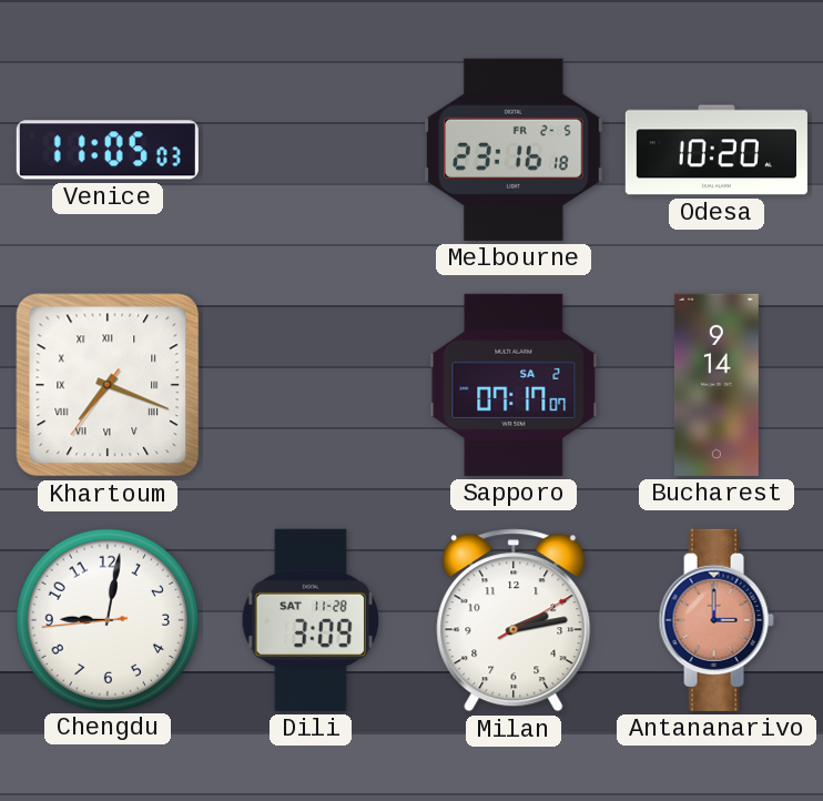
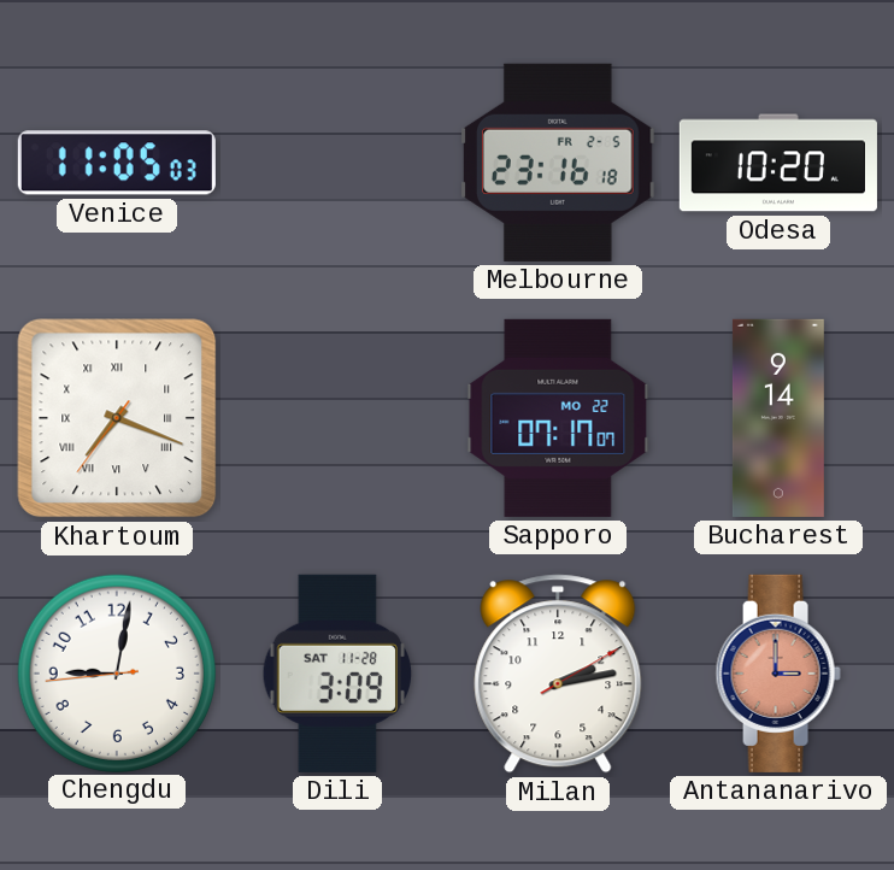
Sapporo date: SA 2 -> MO 22
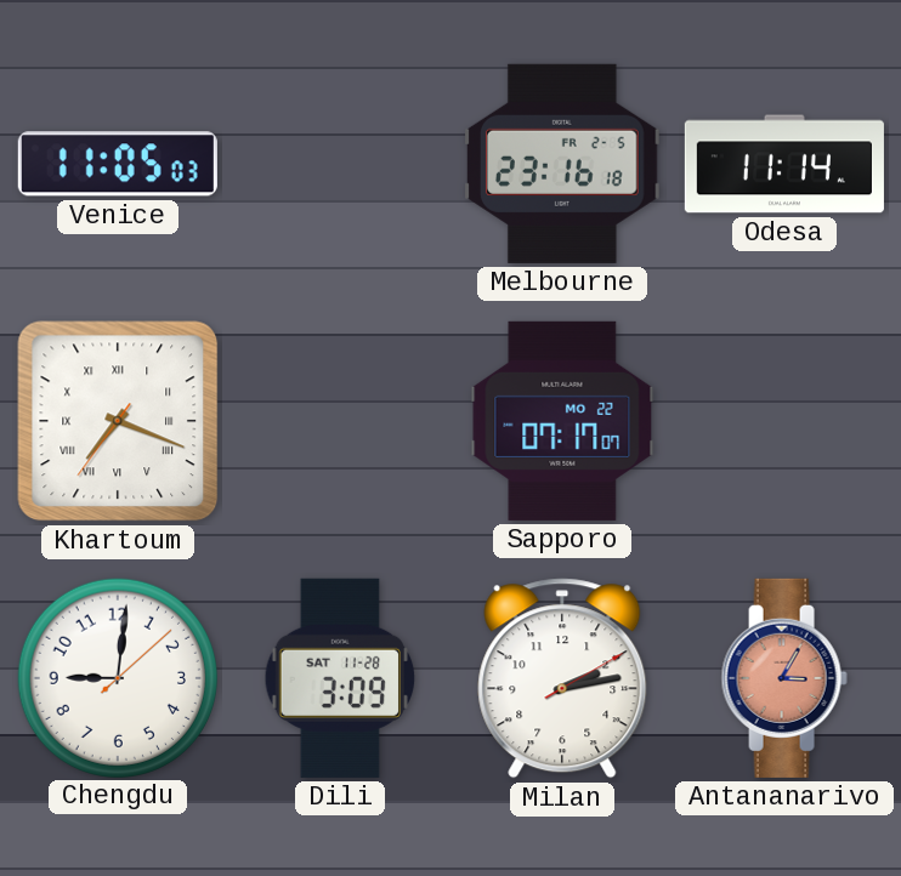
Odesa: 10:20 -> 11:14
Bucharest: 9:14 -> none
Chengdu: 9:01:44 -> 9:01:08
Antananarivo: 3:00 -> 3:05
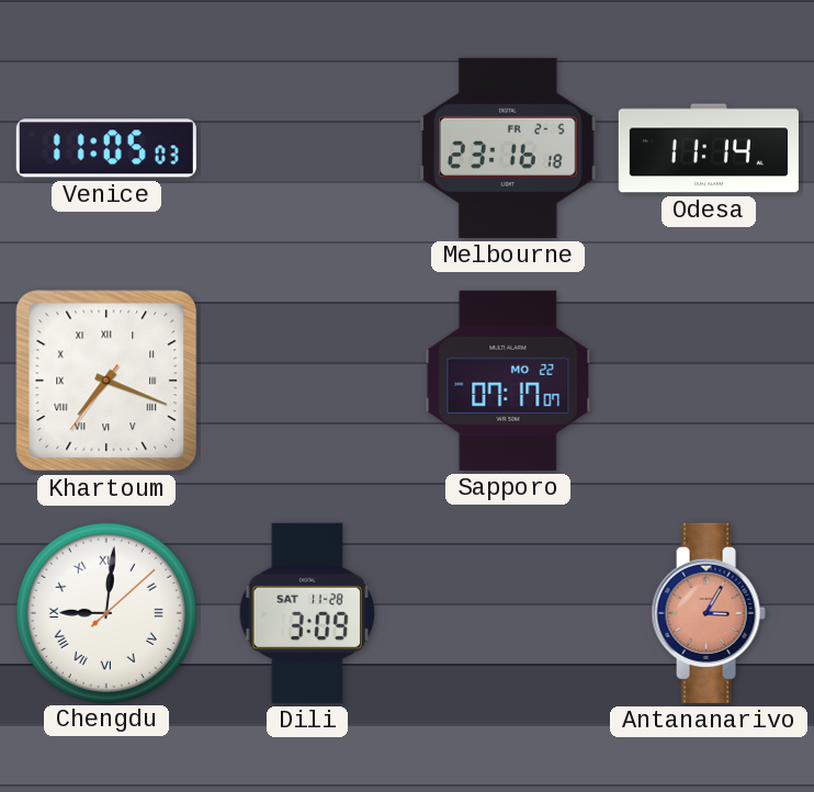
Chengdu numerals: Arabic -> Roman
Milan: 2:13 -> none
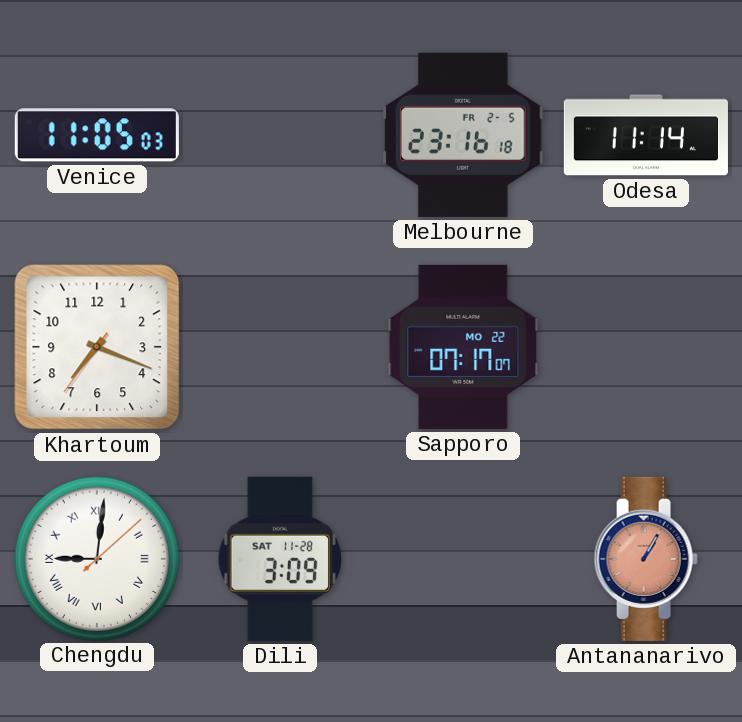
Khartoum numerals: Roman -> Arabic
Antananarivo: 3:05 -> 1:05
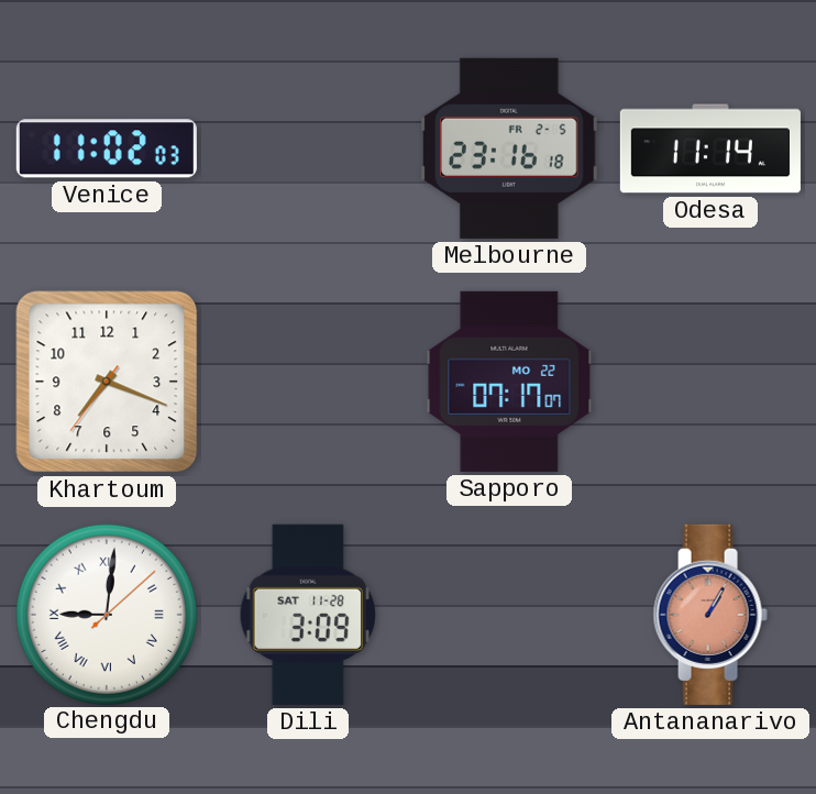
Venice: 11:05 -> 11:02
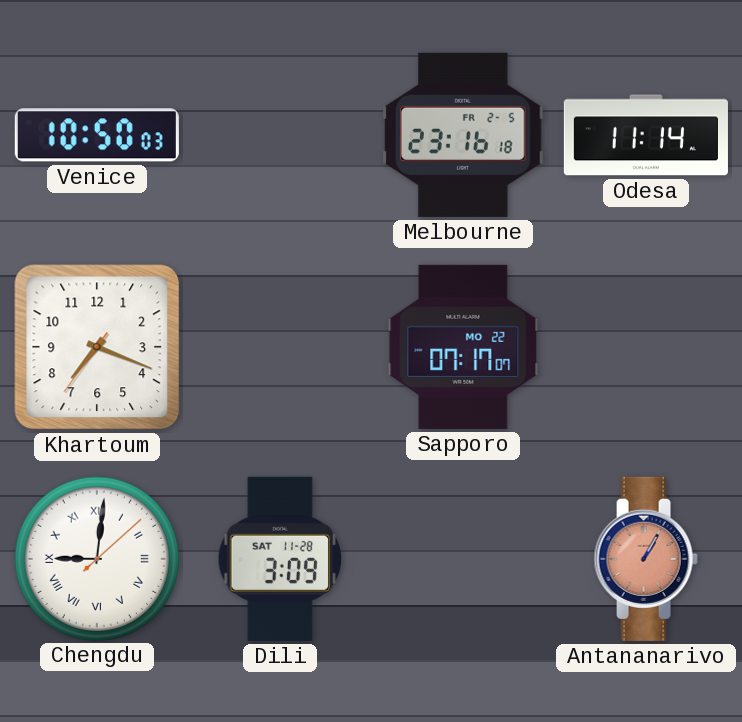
Venice: 11:02 -> 10:50
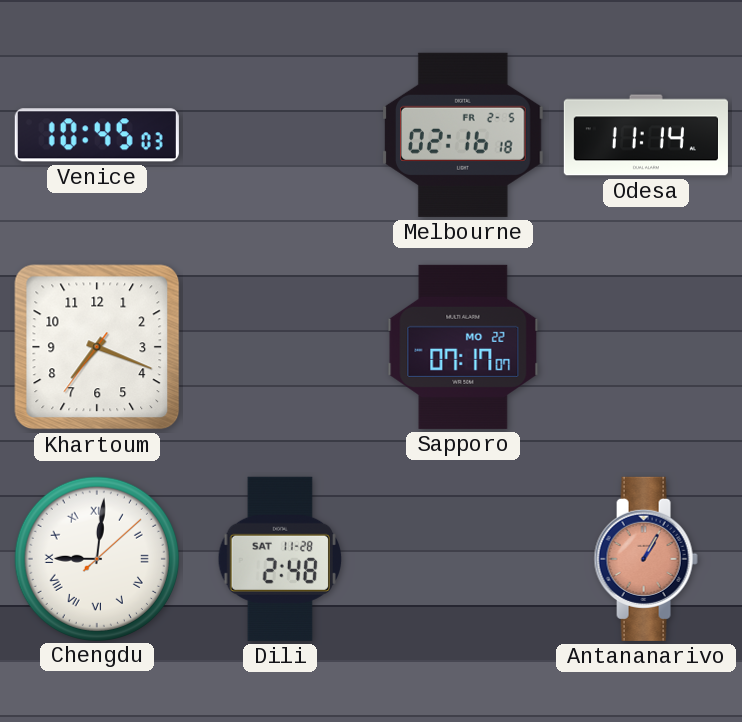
Venice: 10:50 -> 10:45
Melbourne: 23:16 -> 02:16
Dili: 3:09 -> 2:48
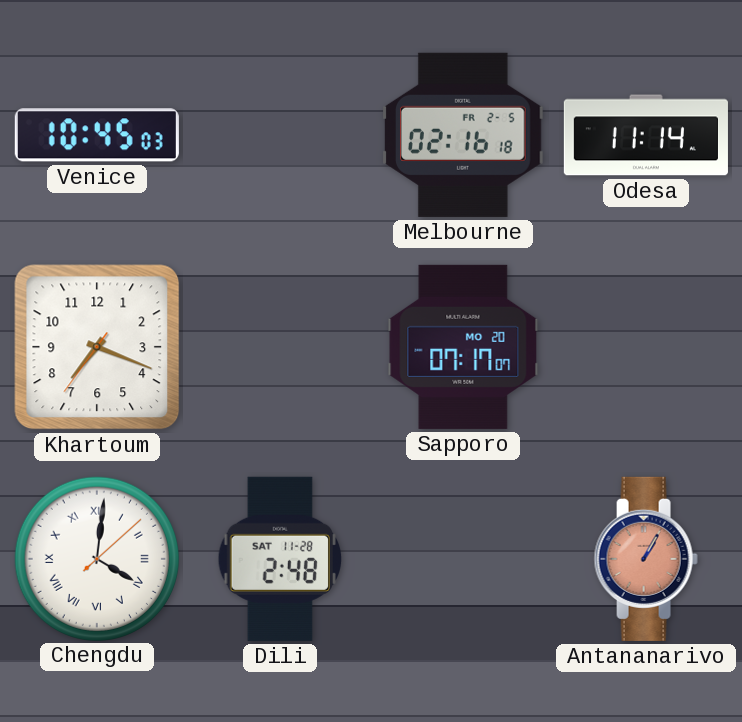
Sapporo date: MO 22 -> MO 20
Chengdu: 9:01 -> 4:01
